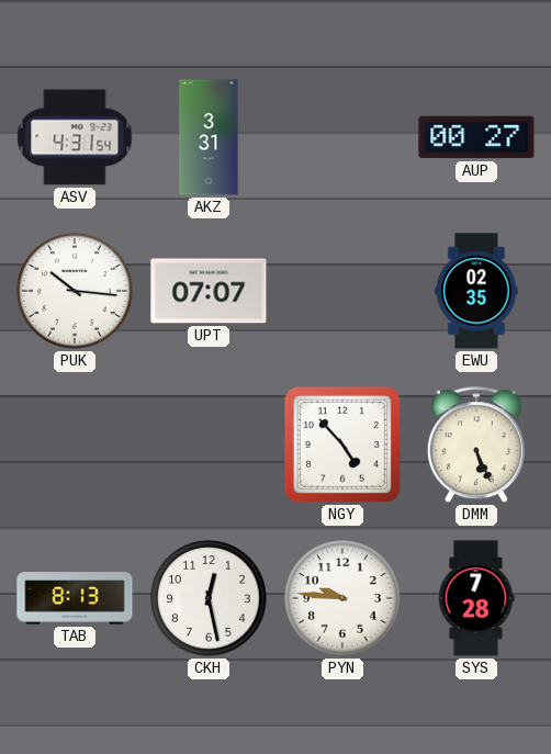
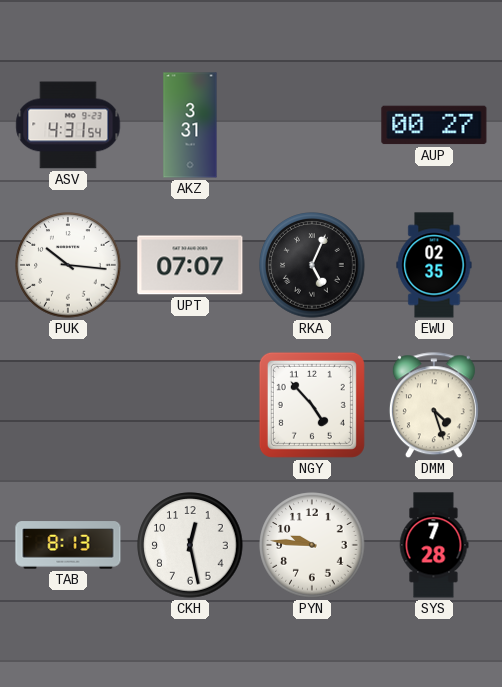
RKA: none -> 5:04
DMM: 5:26 -> 4:27
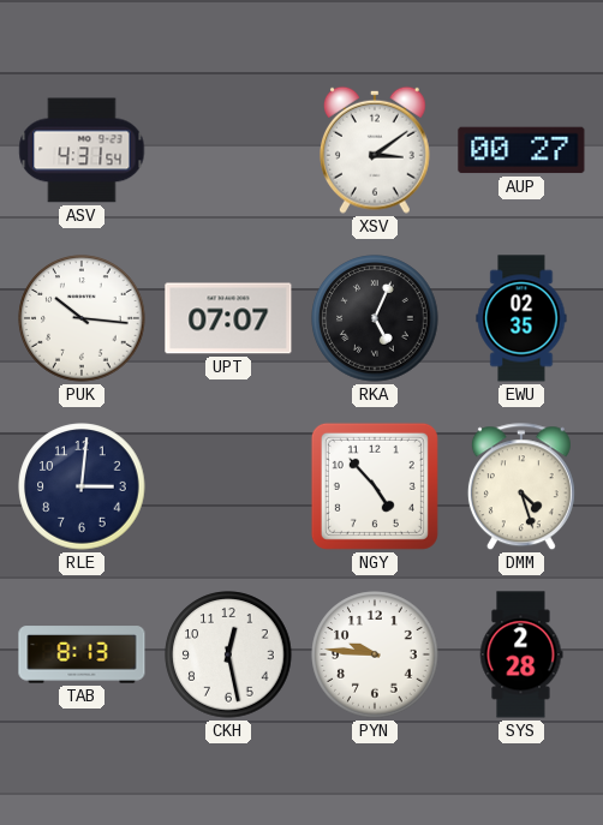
AKZ: 3:31 -> none
XSV: none -> 3:09
RLE: none -> 3:01
SYS: 7:28 -> 2:28
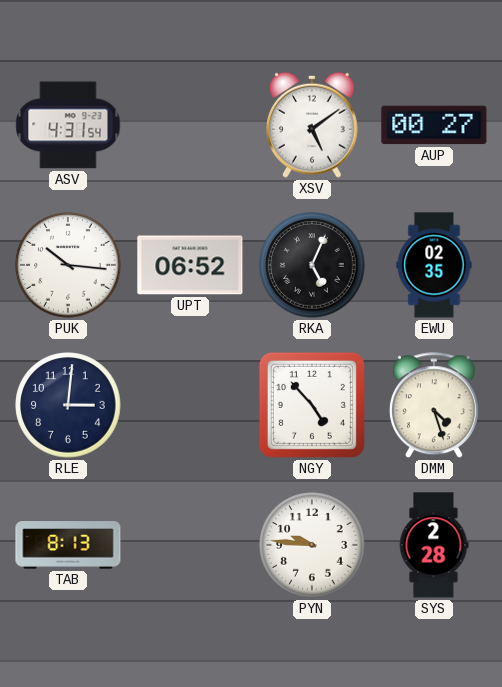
XSV: 3:09 -> 5:09
UPT: 07:07 -> 06:52
CKH: 12:28 -> none
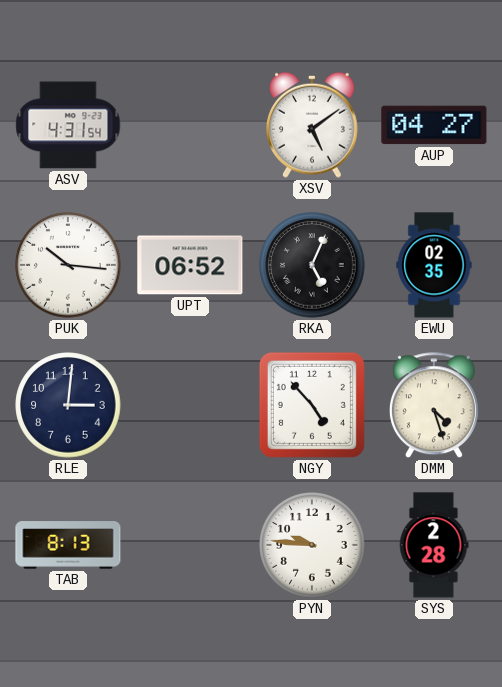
AUP: 00:27 -> 04:27
